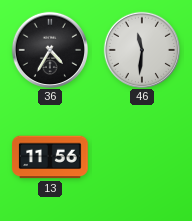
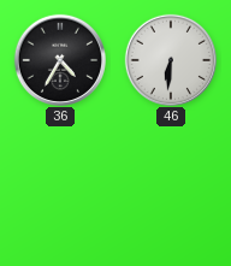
46: 11:31 -> 6:31
13: 11:56 -> none
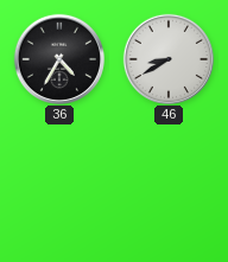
46: 6:31 -> 8:40
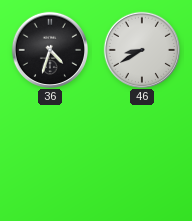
36: 4:35 -> 4:33
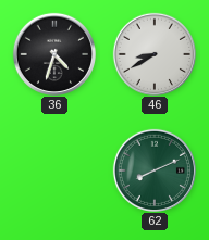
62: none -> 8:11
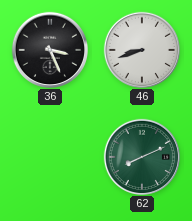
36: 4:33 -> 3:26
46: 8:40 -> 8:42
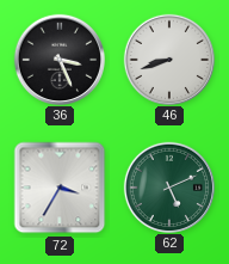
72: none -> 3:35
62: 8:11 -> 5:11
